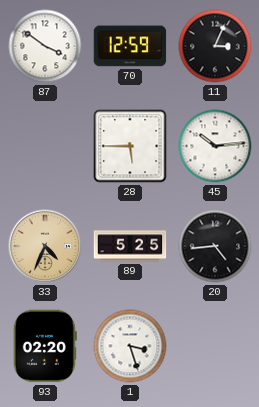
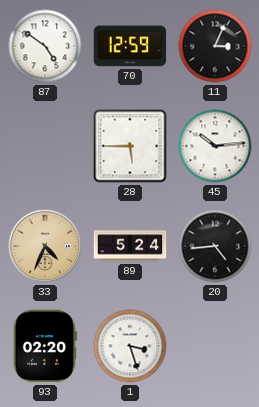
87: 3:51 -> 4:51
89: 5:25 -> 5:24
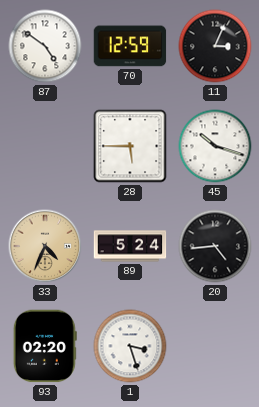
45: 10:14 -> 10:18
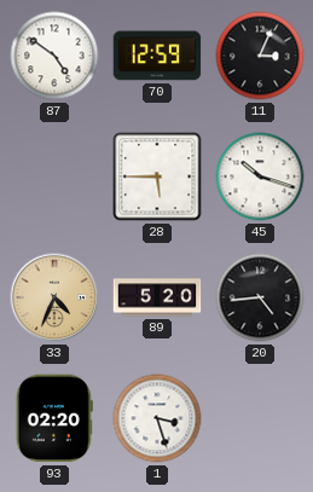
89: 5:24 -> 5:20
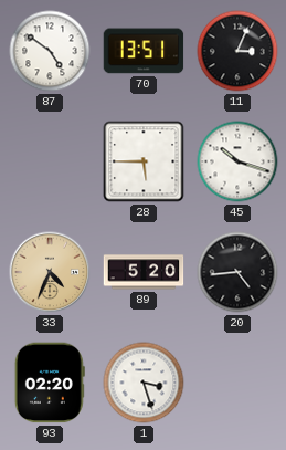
70: 12:59 -> 13:51
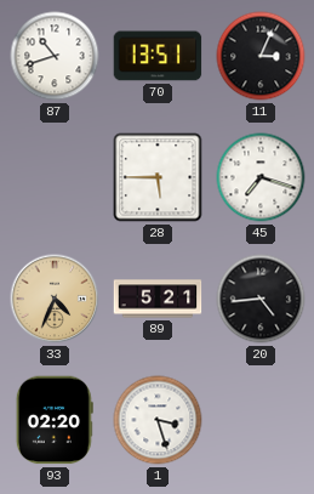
87: 4:51 -> 10:42
45: 10:18 -> 7:18
89: 5:20 -> 5:21
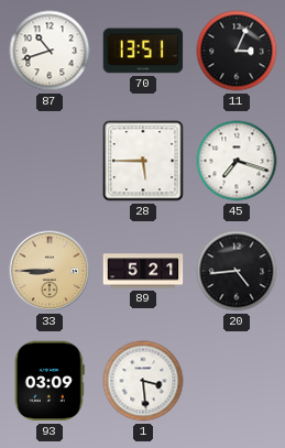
33: 4:34 -> 8:45
93: 02:20 -> 03:09
1: 3:27 -> 3:29
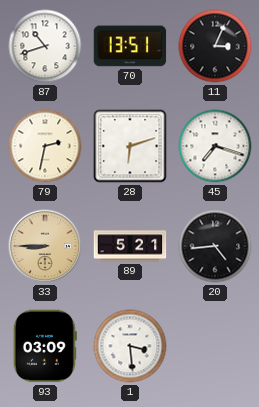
79: none -> 2:32
28: 5:45 -> 6:12
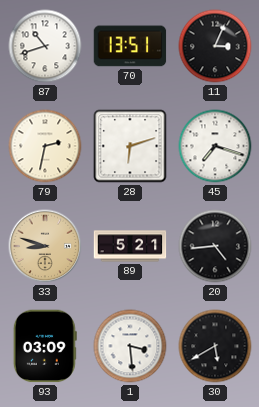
33: 8:45 -> 8:48
30: none -> 5:40
